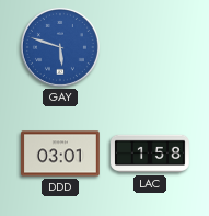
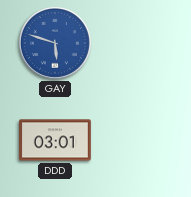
LAC: 1:58 -> none
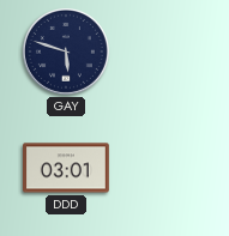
GAY dial: blue -> navy
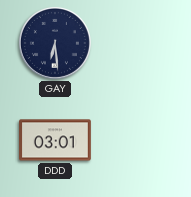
GAY: 5:48 -> 6:29
